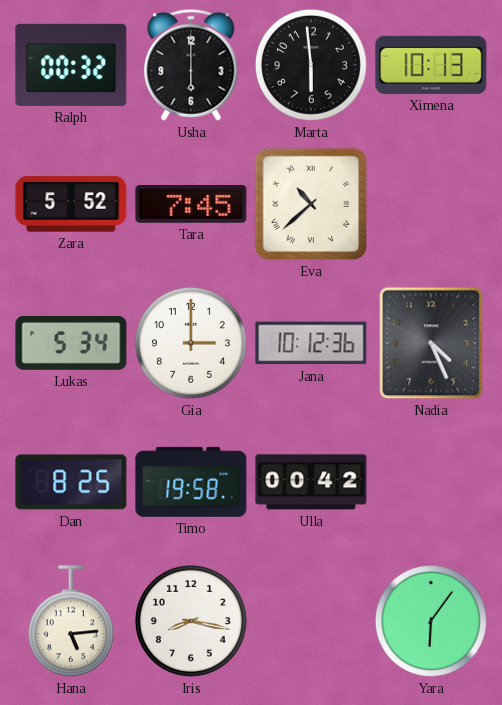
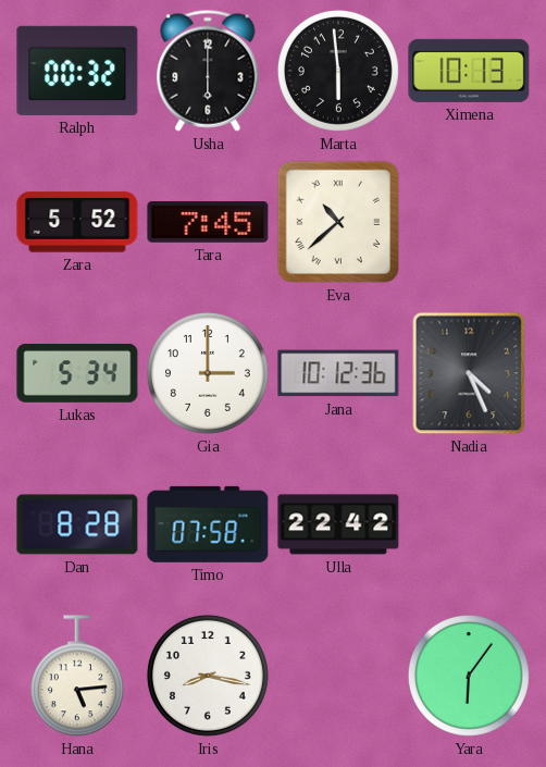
Dan: 8:25 -> 8:28
Timo: 19:58 -> 07:58
Ulla: 00:42 -> 22:42
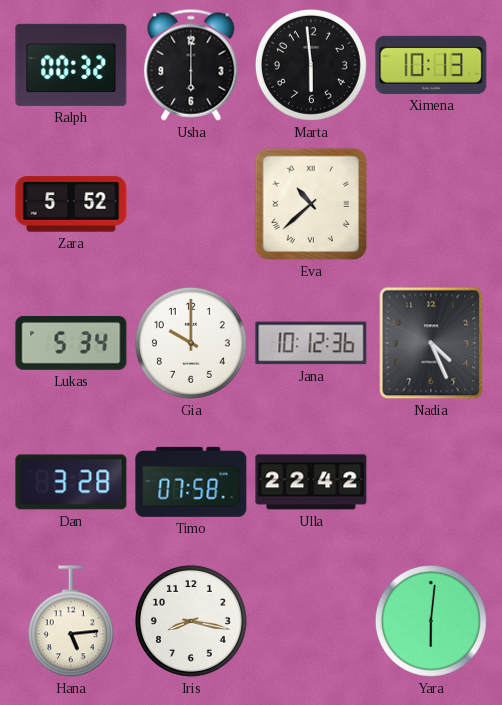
Tara: 7:45 -> none
Gia: 3:00 -> 10:00
Dan: 8:28 -> 3:28
Yara: 6:06 -> 6:01
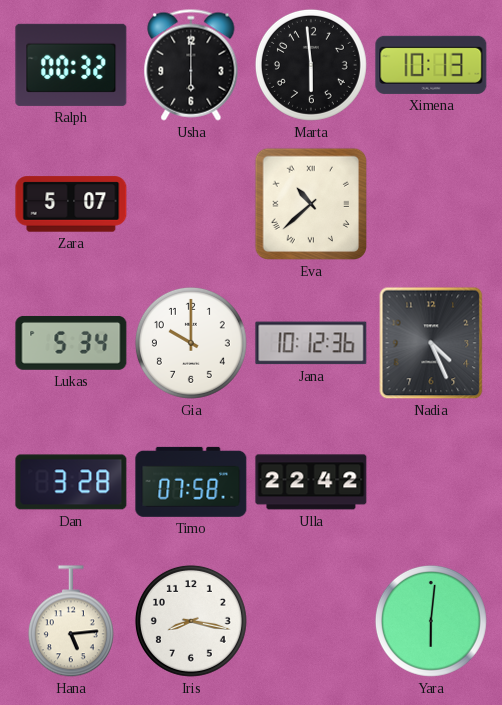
Zara: 5:52 -> 5:07
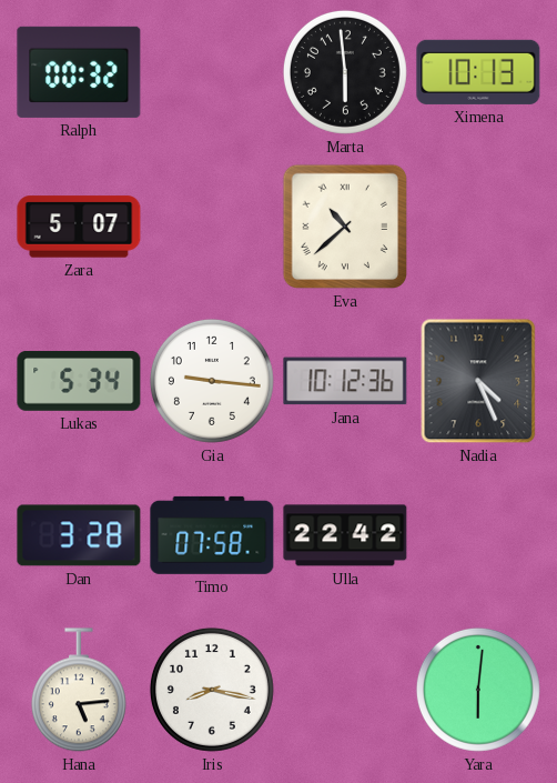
Usha: 6:00 -> none
Gia: 10:00 -> 9:16
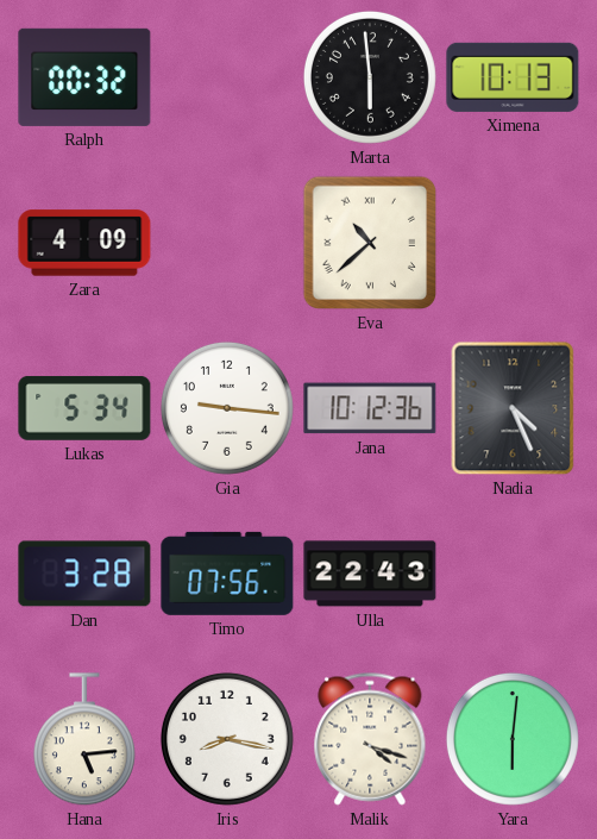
Zara: 5:07 -> 4:09
Timo: 07:58 -> 07:56
Ulla: 22:42 -> 22:43
Malik: none -> 4:18
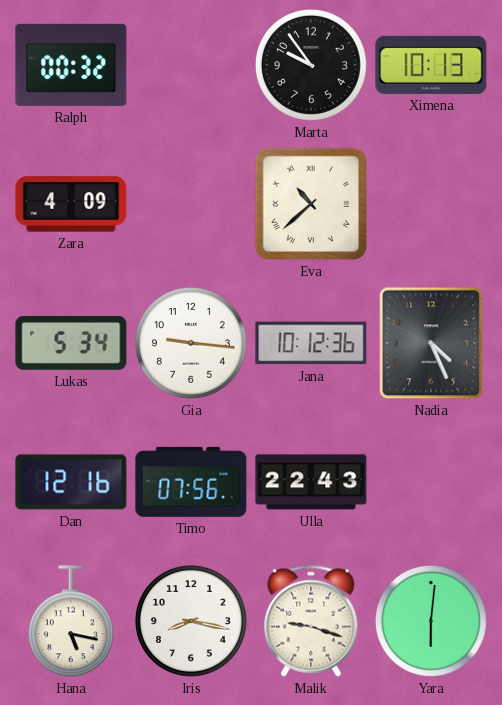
Marta: 5:59 -> 9:54
Dan: 3:28 -> 12:16
Hana: 5:14 -> 5:17
Malik: 4:18 -> 9:18
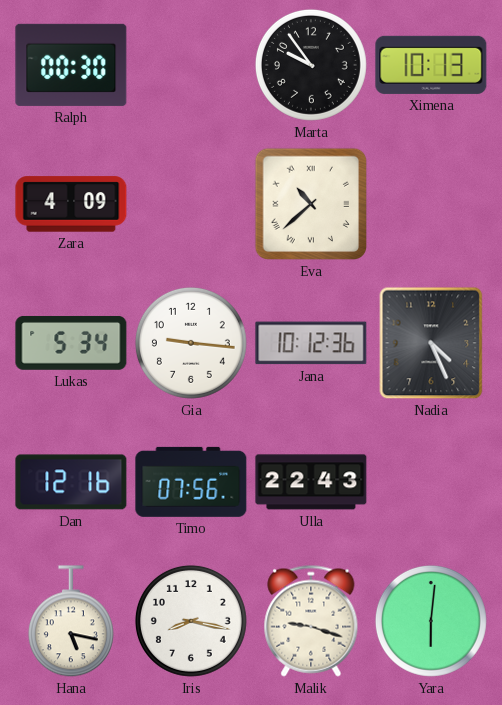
Ralph: 00:32 -> 00:30
